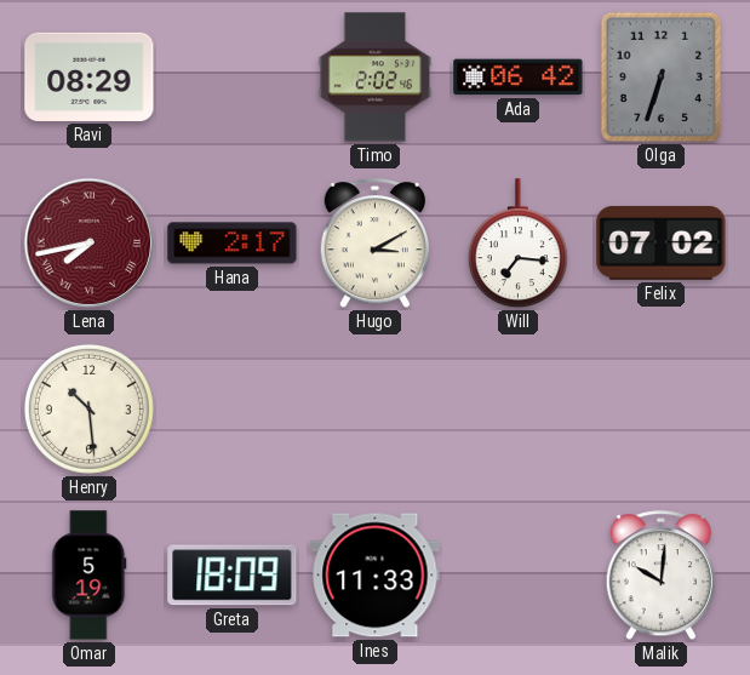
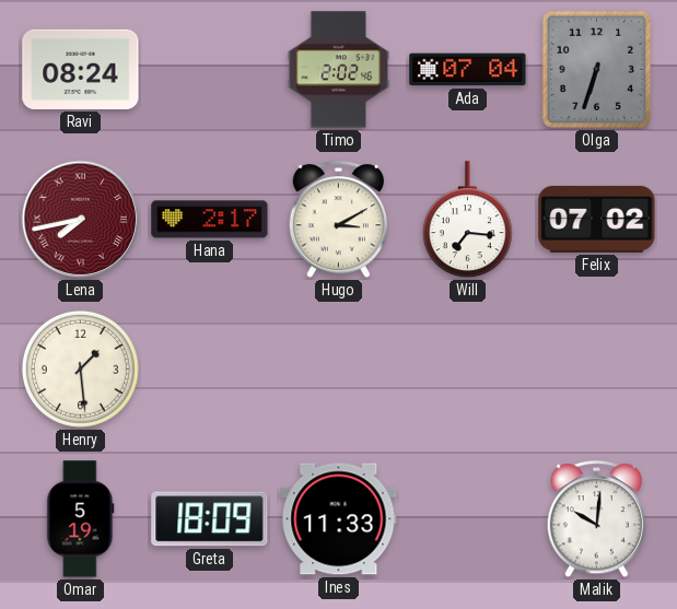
Ravi: 08:29 -> 08:24
Ada: 06:42 -> 07:04
Henry: 10:29 -> 1:29
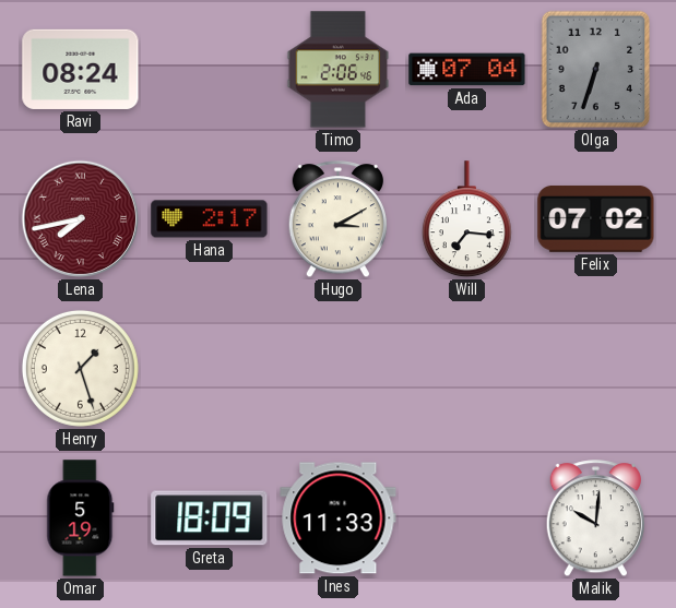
Timo: 2:02 -> 2:06
Henry: 1:29 -> 1:27
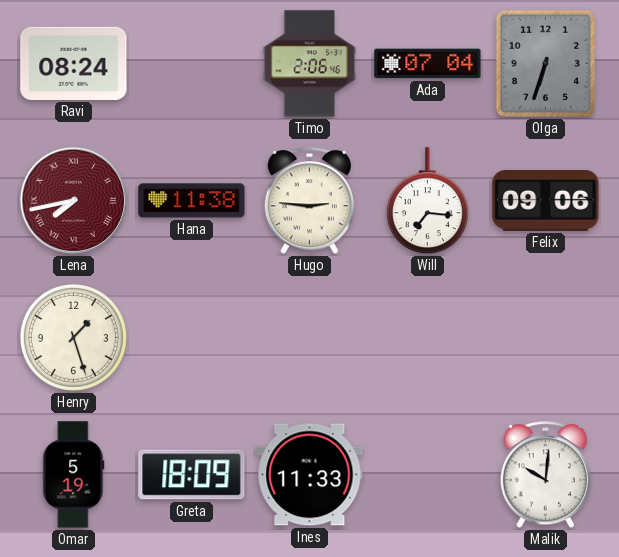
Hana: 2:17 -> 11:38
Hugo: 3:10 -> 2:46
Felix: 07:02 -> 09:06
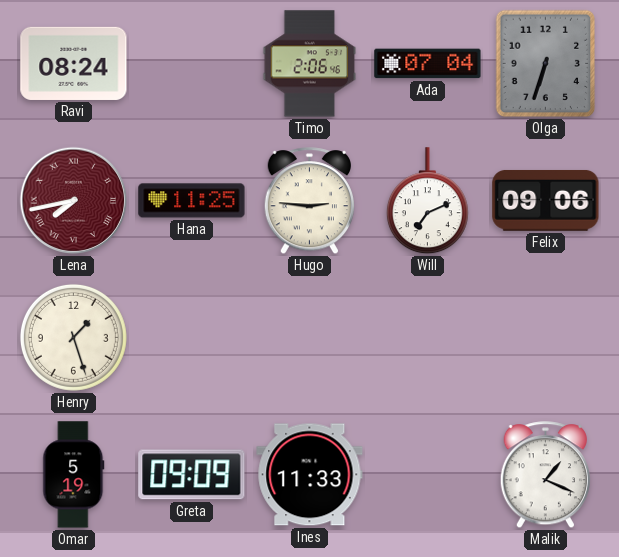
Hana: 11:38 -> 11:25
Will: 7:16 -> 7:11
Greta: 18:09 -> 09:09
Malik: 10:01 -> 1:19
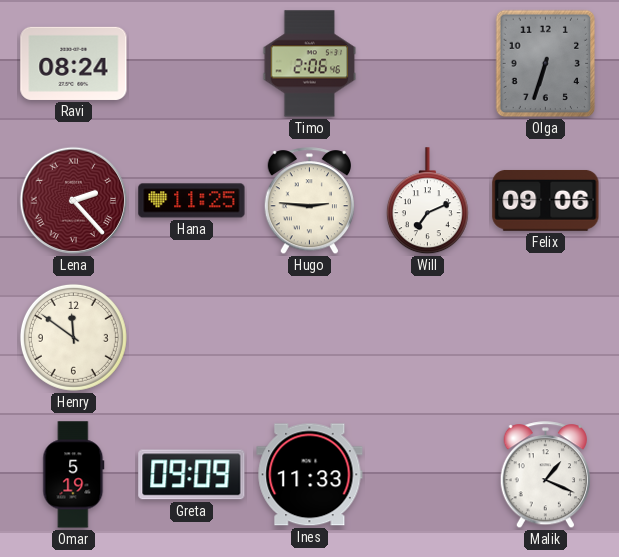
Ada: 07:04 -> none
Lena: 7:43 -> 2:23
Henry: 1:27 -> 11:51
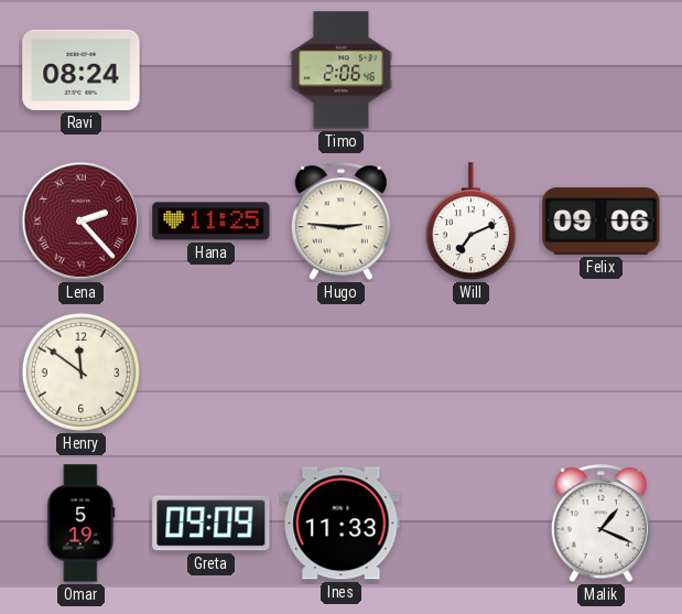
Olga: 6:33 -> none
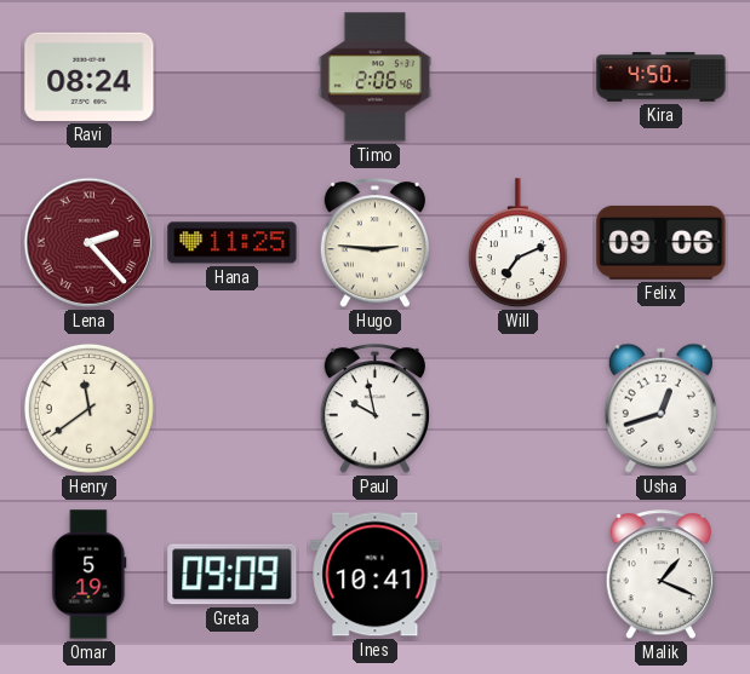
Kira: none -> 4:50
Henry: 11:51 -> 11:39
Paul: none -> 9:58
Usha: none -> 12:42
Ines: 11:33 -> 10:41
